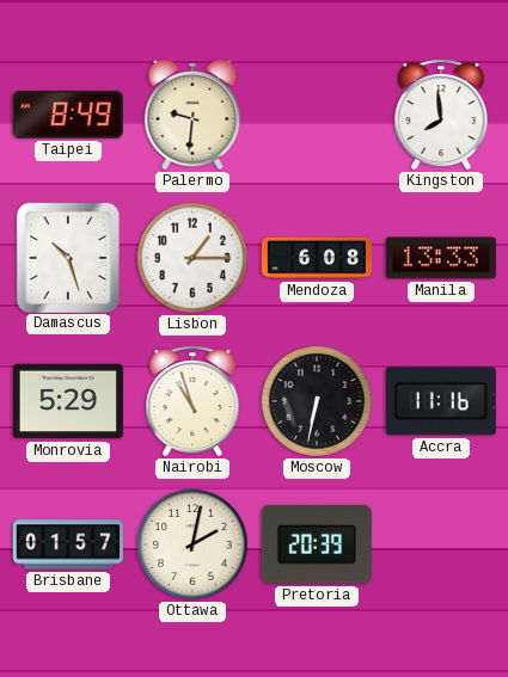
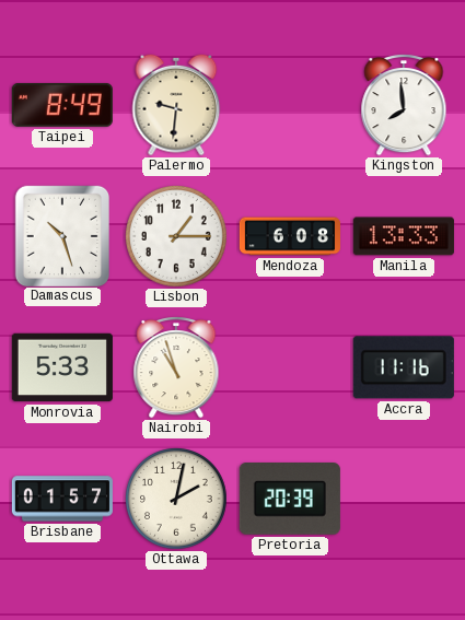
Monrovia: 5:29 -> 5:33
Moscow: 6:32 -> none
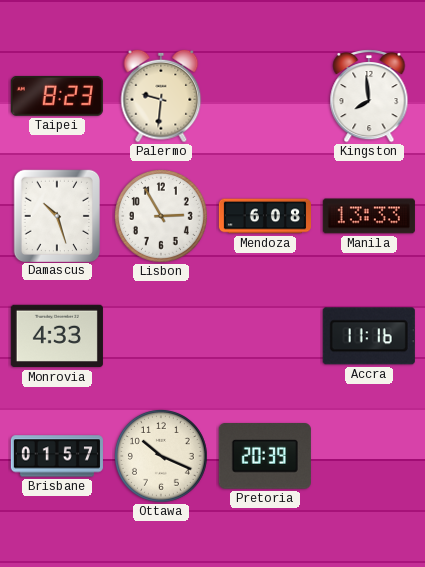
Taipei: 8:49 -> 8:23
Lisbon: 1:15 -> 2:55
Monrovia: 5:33 -> 4:33
Nairobi: 10:57 -> none
Ottawa: 2:02 -> 10:19
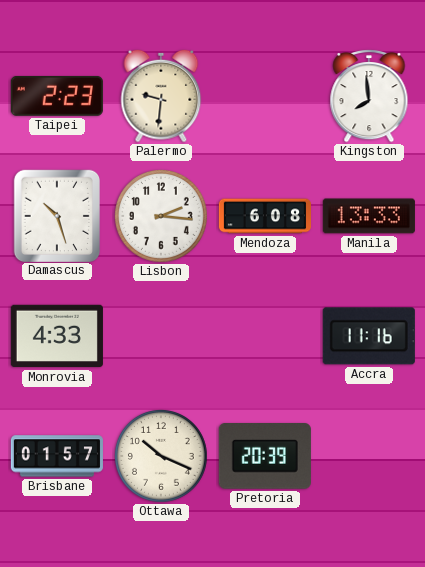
Taipei: 8:23 -> 2:23
Lisbon: 2:55 -> 2:16
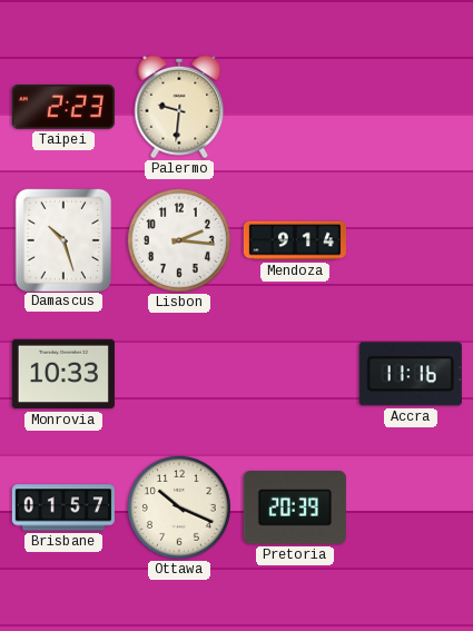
Kingston: 7:59 -> none
Mendoza: 6:08 -> 9:14
Manila: 13:33 -> none
Monrovia: 4:33 -> 10:33
